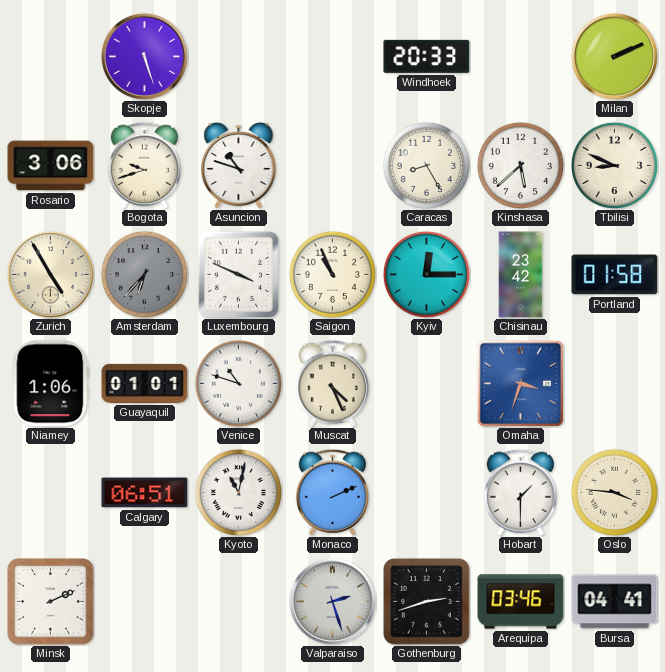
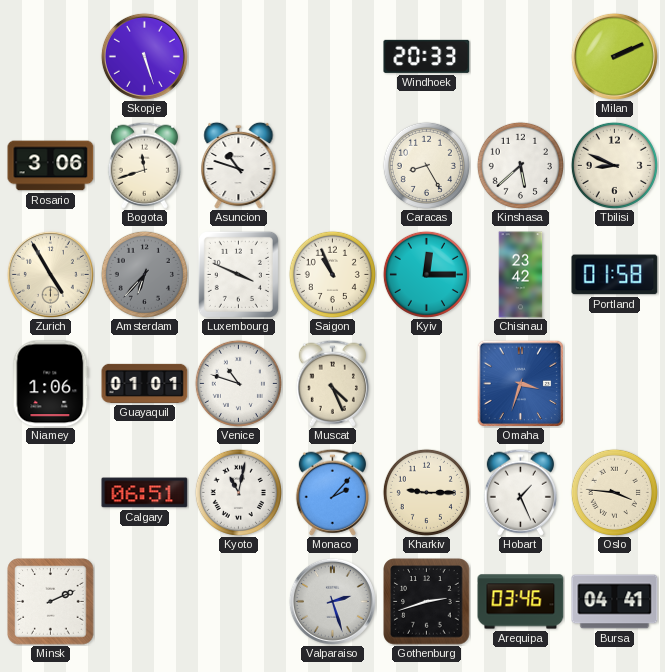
Bogota: 9:42 -> 11:42
Monaco: 2:11 -> 2:07
Kharkiv: none -> 9:15
Hobart: 1:30 -> 1:26
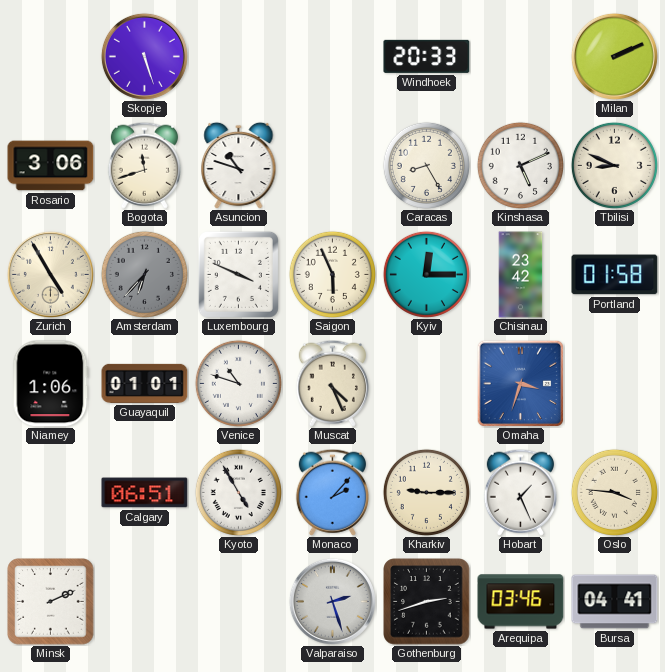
Kinshasa: 5:38 -> 5:11
Saigon: 10:56 -> 5:56
Kyoto: 11:02 -> 4:55
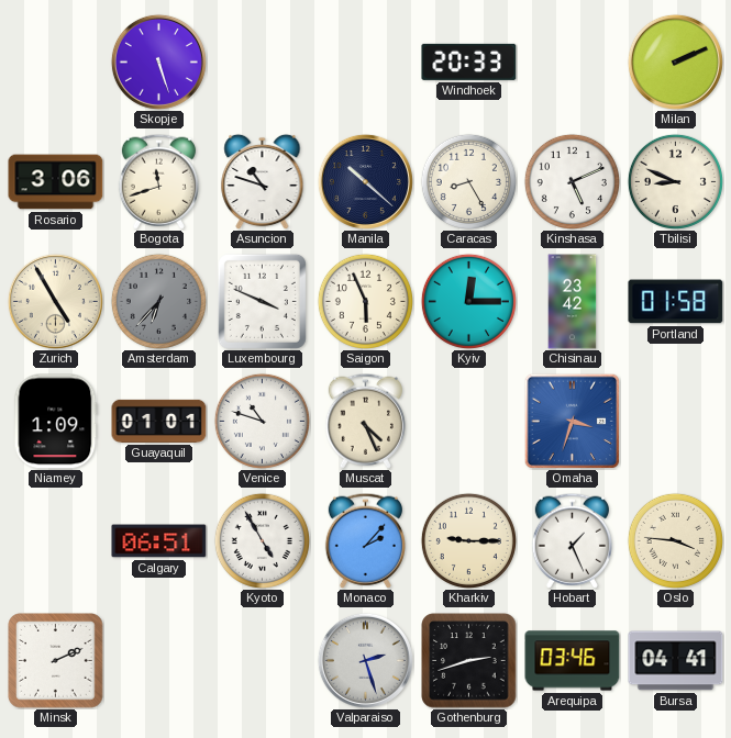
Manila: none -> 10:22
Niamey: 1:06 -> 1:09
